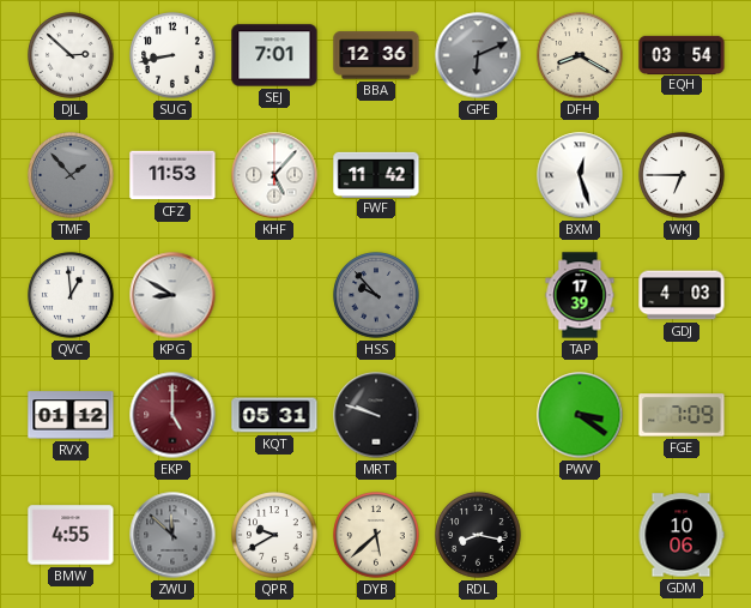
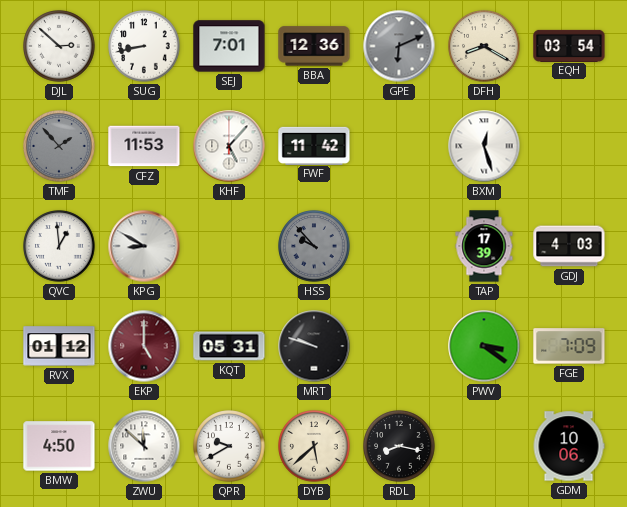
WKJ: 6:45 -> none
BMW: 4:55 -> 4:50
ZWU dial: grey -> white
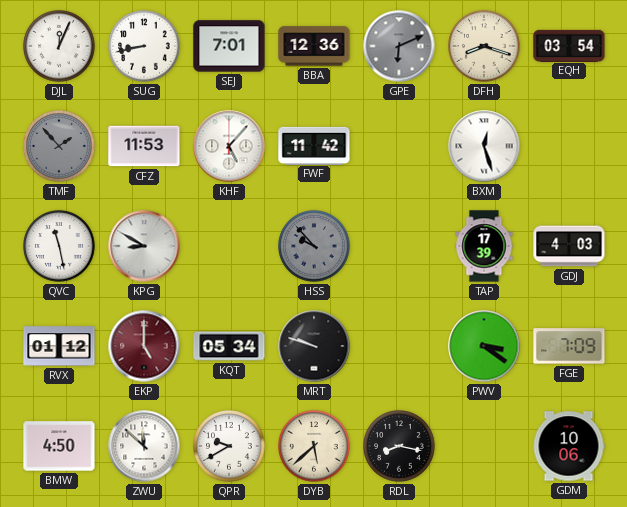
DJL: 2:52 -> 12:04
DFH: 8:20 -> 8:18
QVC: 12:59 -> 11:28
KQT: 05:31 -> 05:34
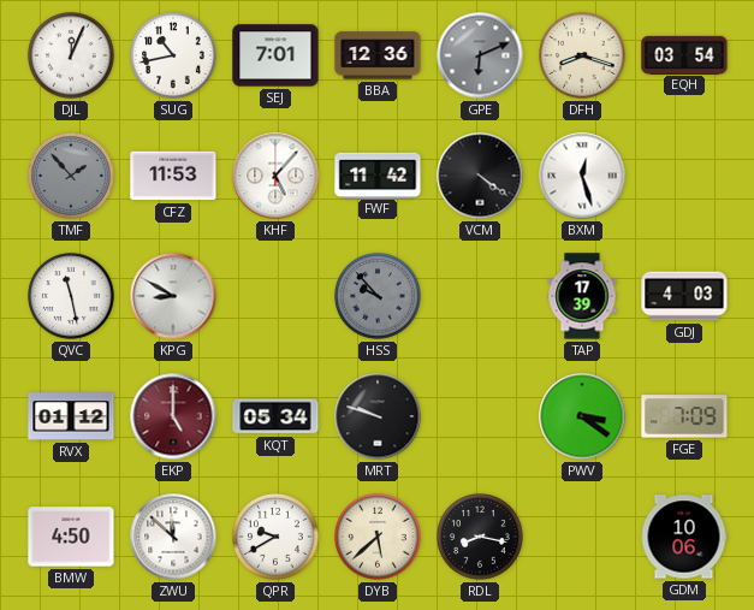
SUG: 8:43 -> 10:43
VCM: none -> 4:21
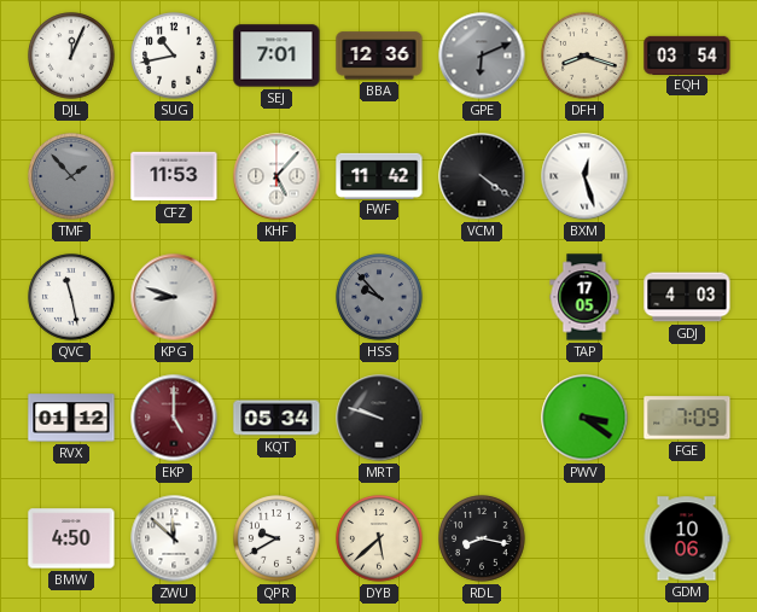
KPG: 8:50 -> 8:48
TAP: 17:39 -> 17:05
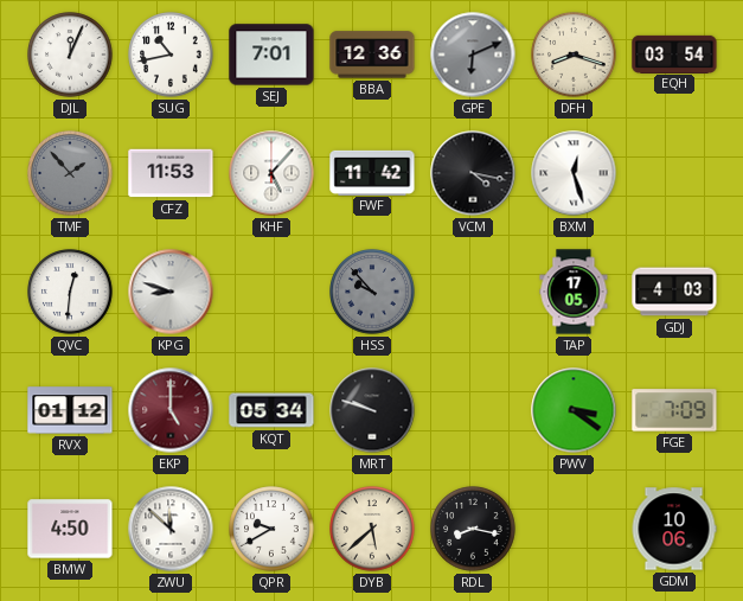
VCM: 4:21 -> 4:17
QVC: 11:28 -> 12:31
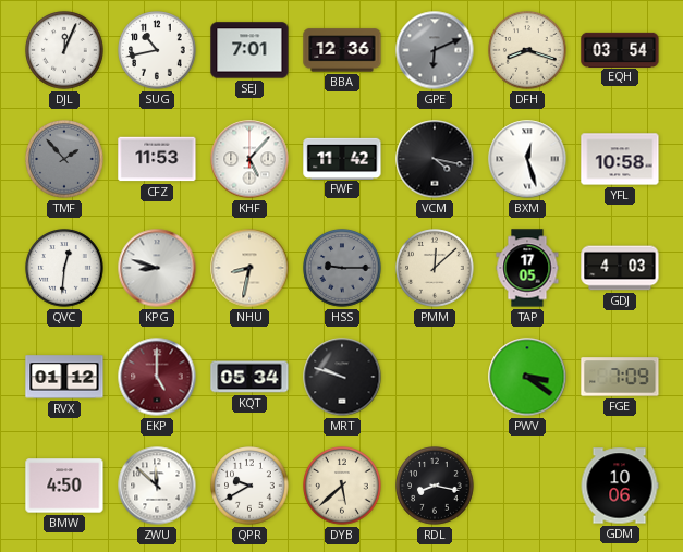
YFL: none -> 10:58
NHU: none -> 8:32
HSS: 9:53 -> 9:15
PMM: none -> 12:08
